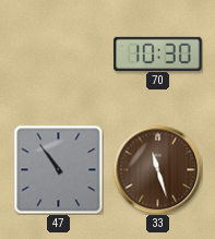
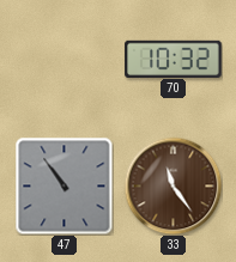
70: 10:30 -> 10:32
33: 11:27 -> 11:24
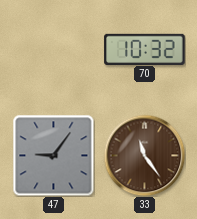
47: 10:54 -> 9:06
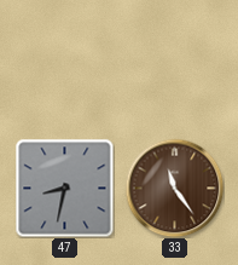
70: 10:32 -> none
47: 9:06 -> 8:32
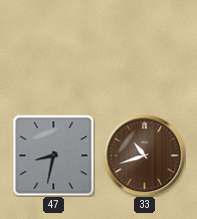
33: 11:24 -> 10:42
